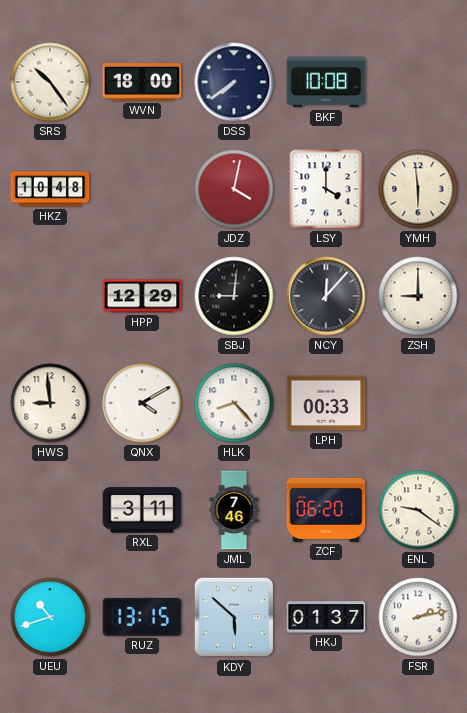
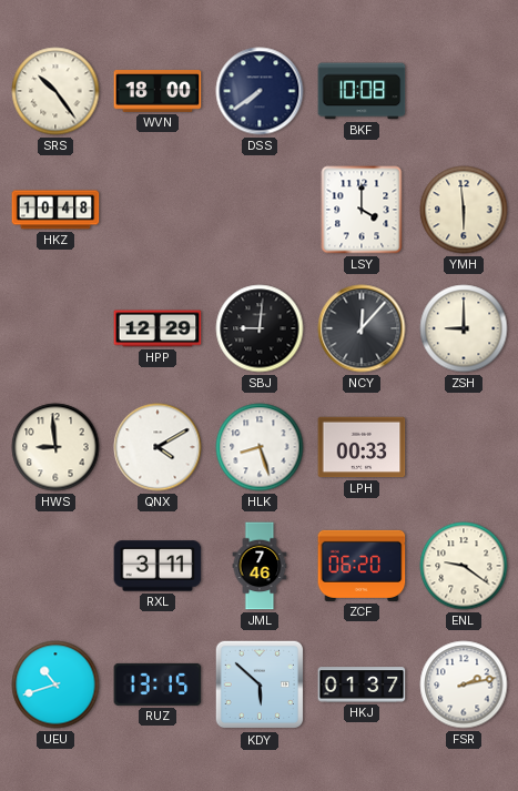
JDZ: 4:02 -> none
HLK: 8:23 -> 8:27
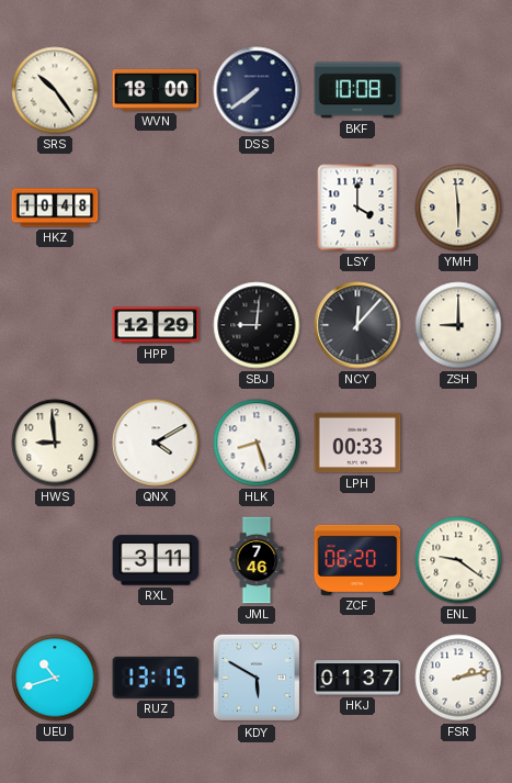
KDY: 5:52 -> 5:50
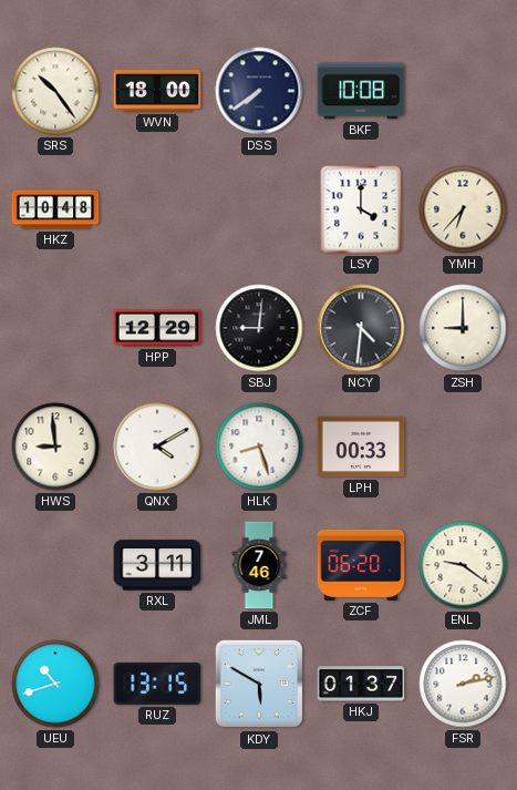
YMH: 5:59 -> 6:37
NCY: 12:07 -> 4:31
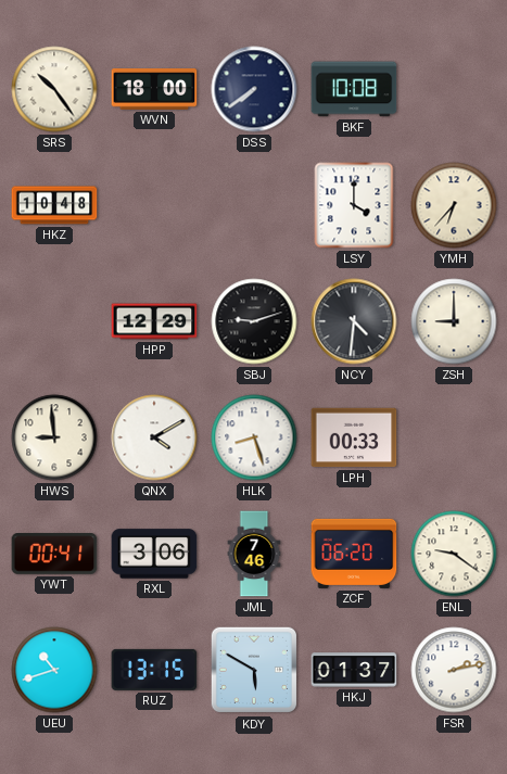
SBJ: 9:01 -> 9:12
YWT: none -> 00:41
RXL: 3:11 -> 3:06
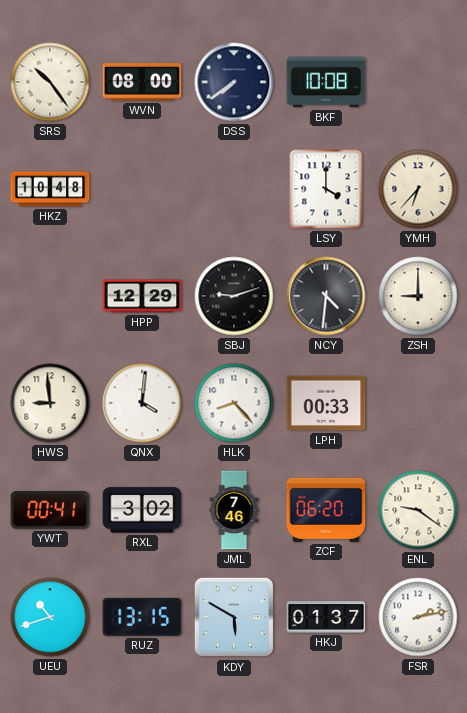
WVN: 18:00 -> 08:00
QNX: 4:10 -> 4:01
HLK: 8:27 -> 8:23
RXL: 3:06 -> 3:02
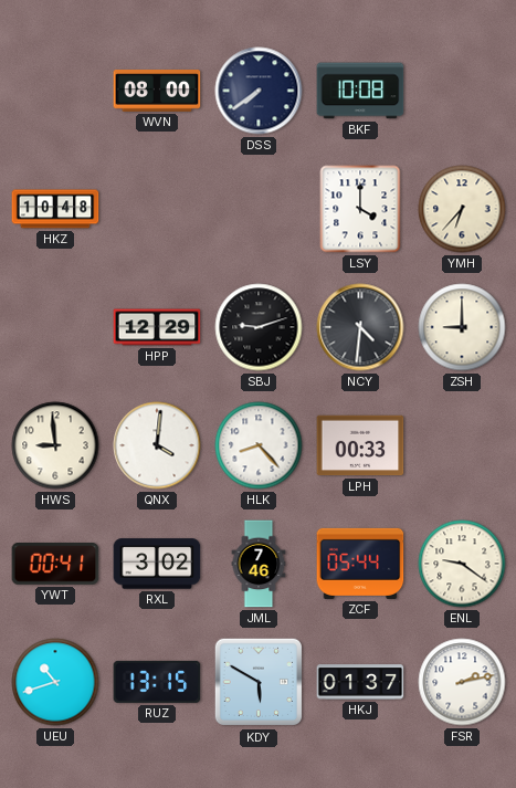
SRS: 10:24 -> none
ZCF: 06:20 -> 05:44
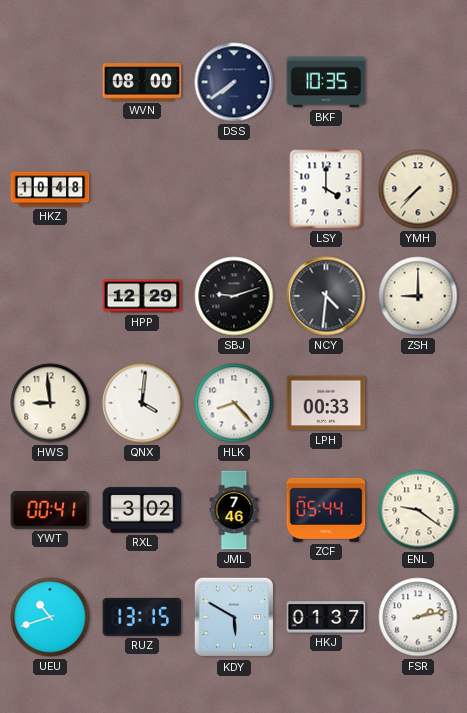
BKF: 10:08 -> 10:35
YMH: 6:37 -> 7:37
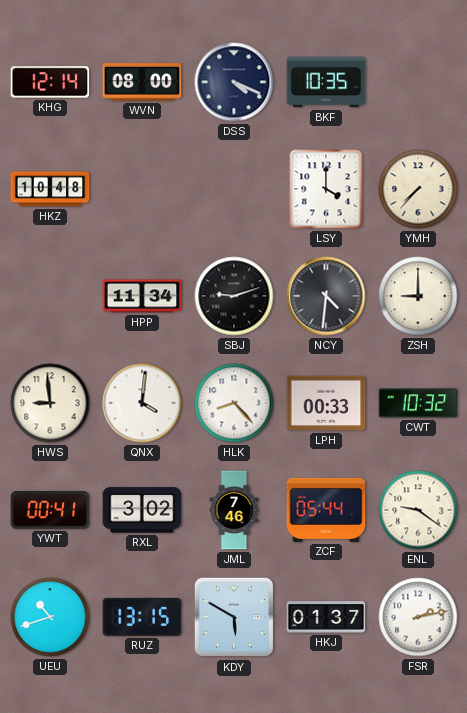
KHG: none -> 12:14
DSS: 7:39 -> 4:19
HPP: 12:29 -> 11:34
CWT: none -> 10:32
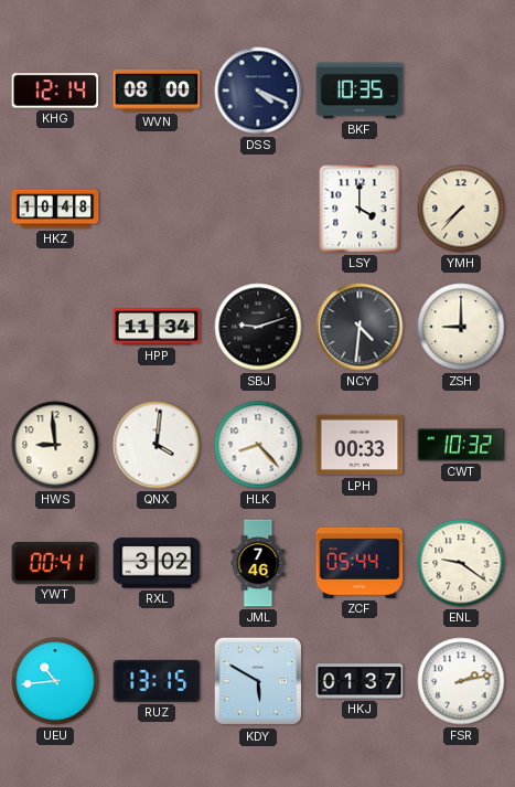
UEU: 10:42 -> 10:44
